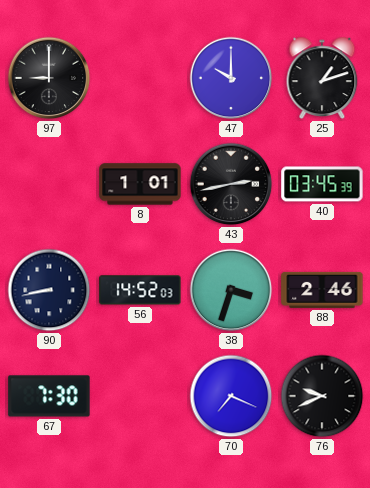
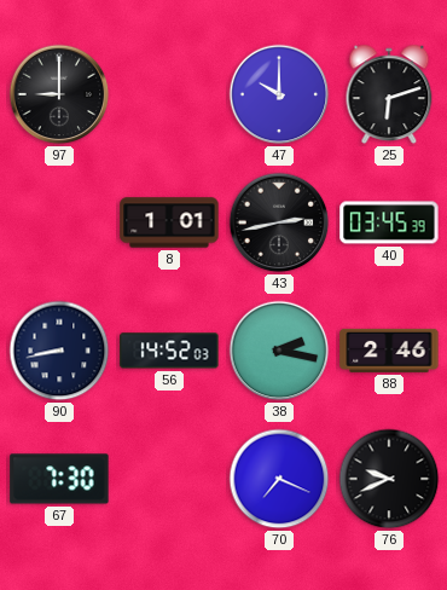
25: 1:12 -> 6:12
38: 3:33 -> 2:17
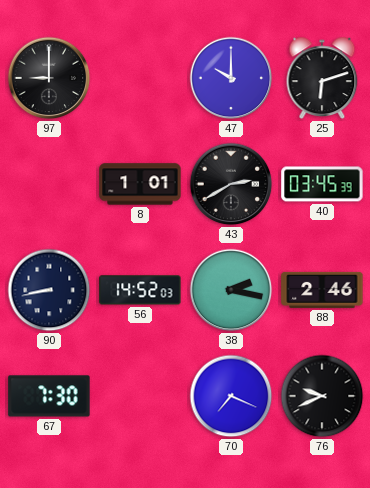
43: 2:43 -> 2:40
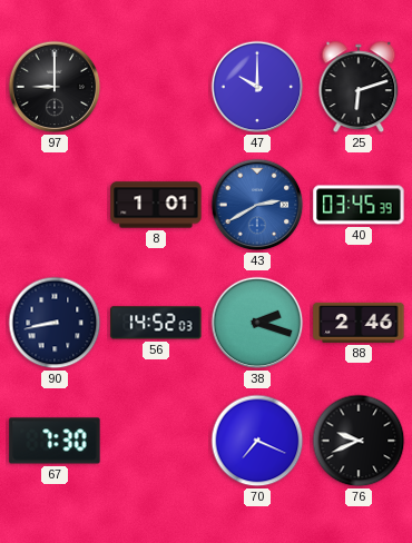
43 dial: black -> blue
38: 2:17 -> 2:18
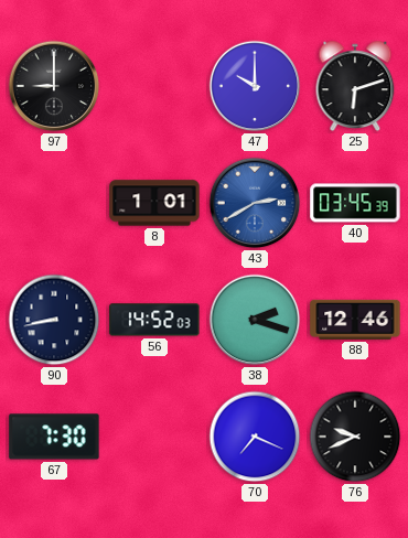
88: 2:46 -> 12:46
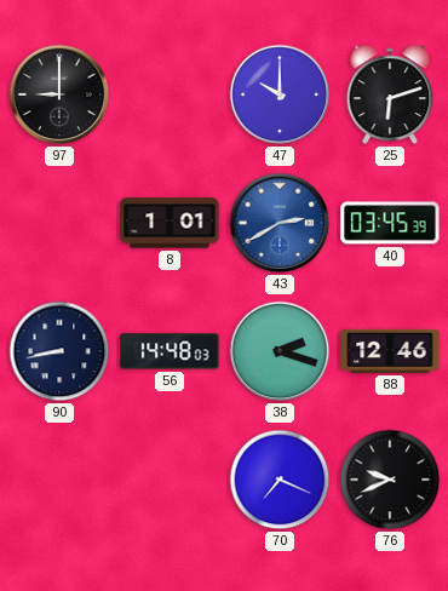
56: 14:52 -> 14:48
67: 7:30 -> none
